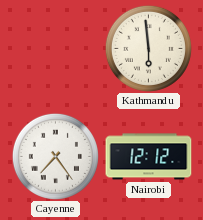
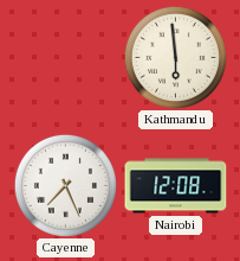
Cayenne: 7:24 -> 7:26
Nairobi: 12:12 -> 12:08
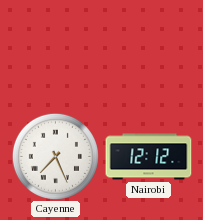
Kathmandu: 5:59 -> none
Nairobi: 12:08 -> 12:12
